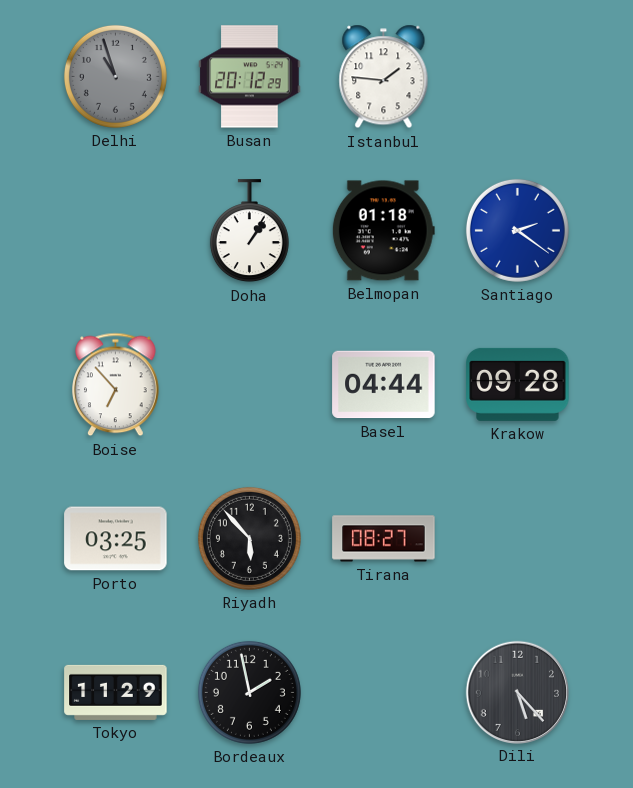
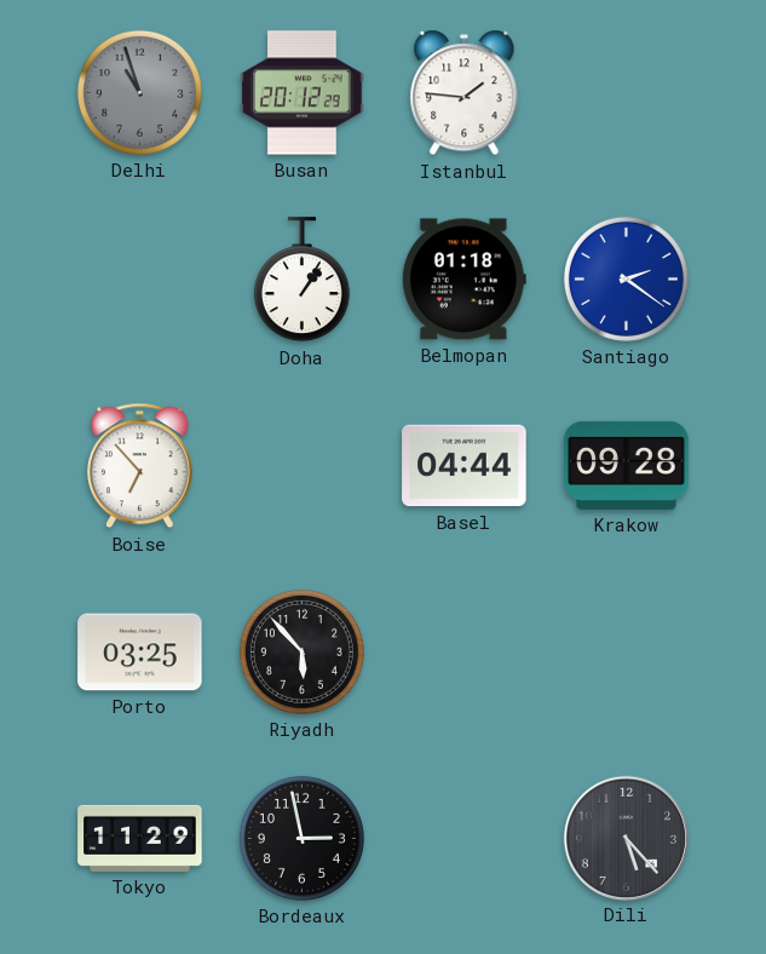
Tirana: 08:27 -> none
Bordeaux: 1:58 -> 2:58
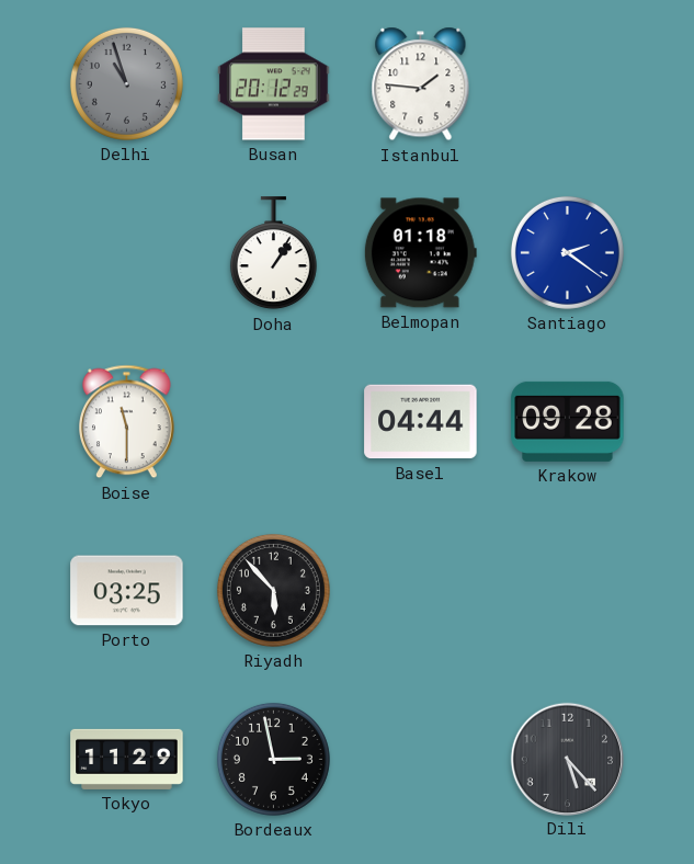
Boise: 6:53 -> 11:30
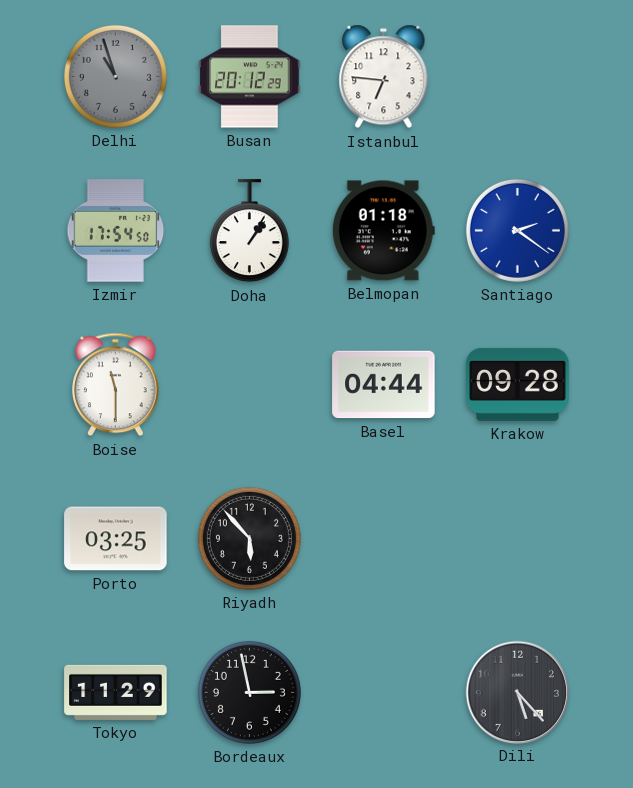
Istanbul: 1:46 -> 6:46
Izmir: none -> 17:54
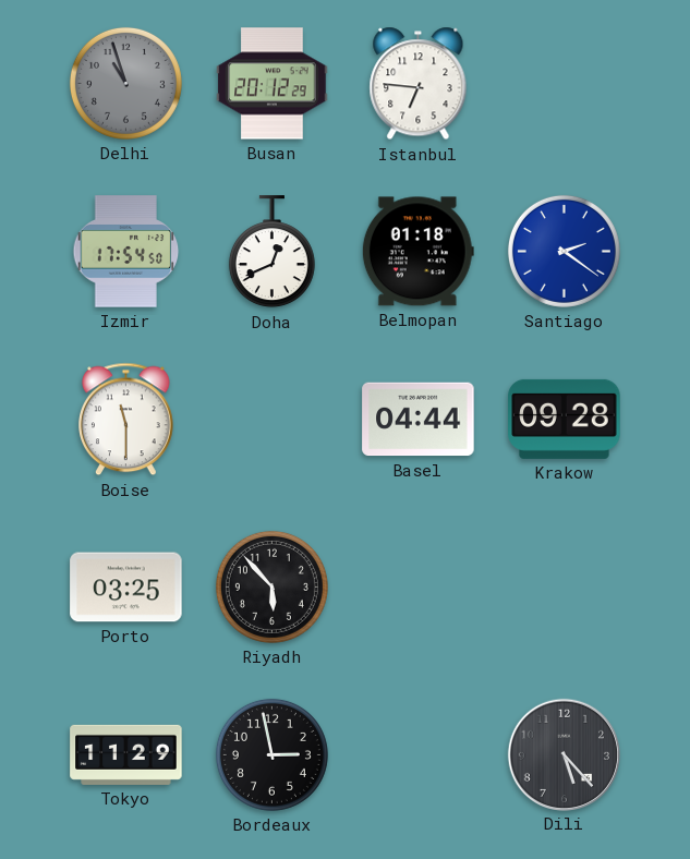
Doha: 1:06 -> 12:41
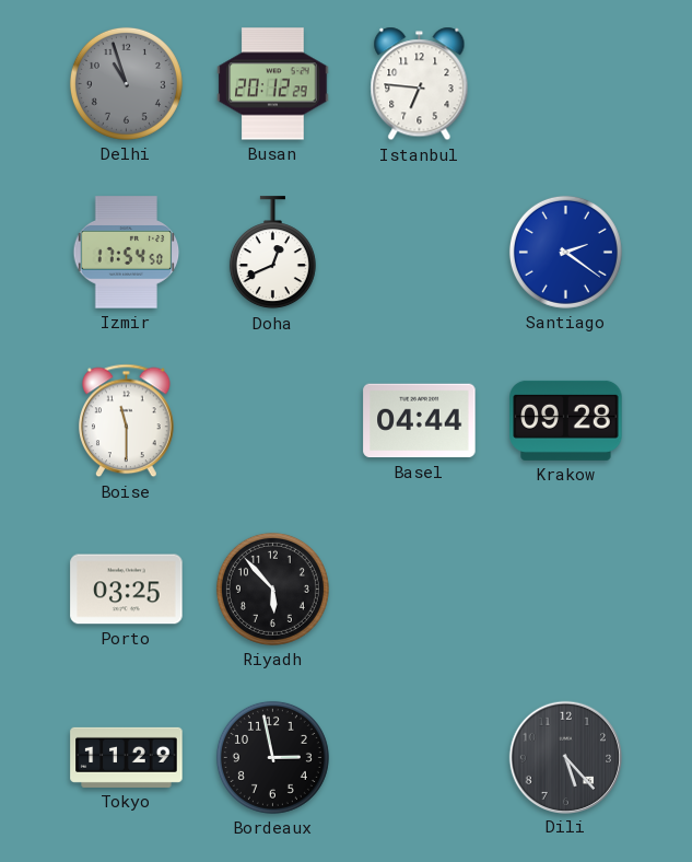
Belmopan: 01:18 -> none
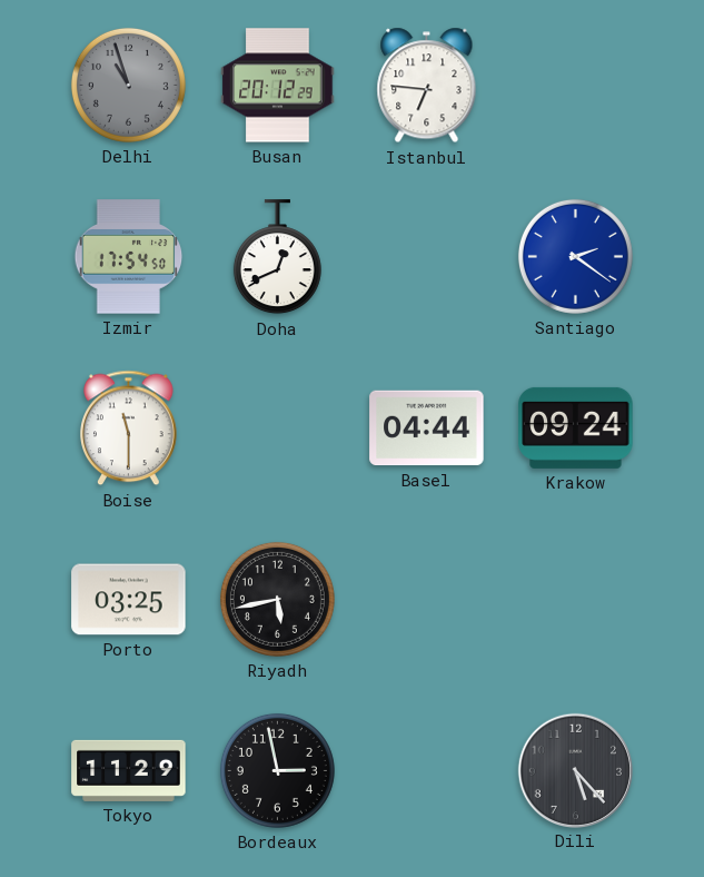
Krakow: 09:28 -> 09:24
Riyadh: 5:53 -> 5:43
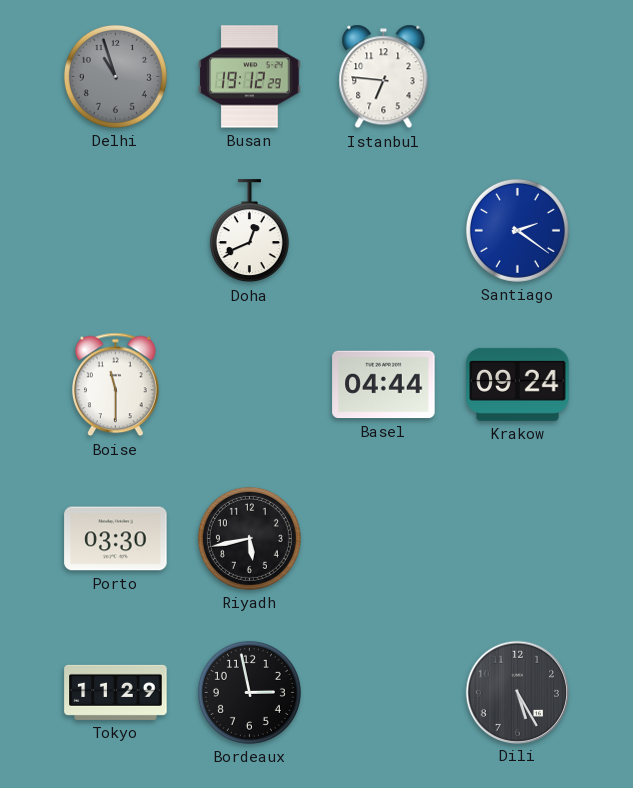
Busan: 20:12 -> 19:12
Izmir: 17:54 -> none
Porto: 03:25 -> 03:30
Dili: 5:23 -> 5:25
